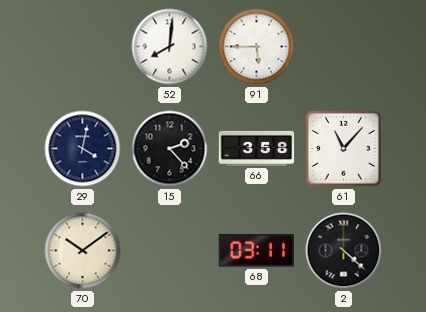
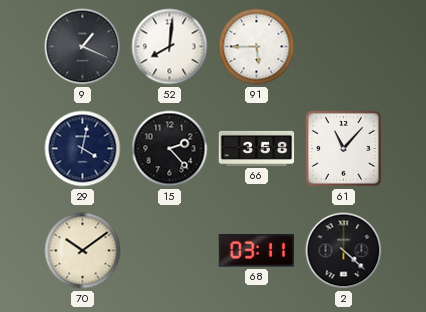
9: none -> 1:19
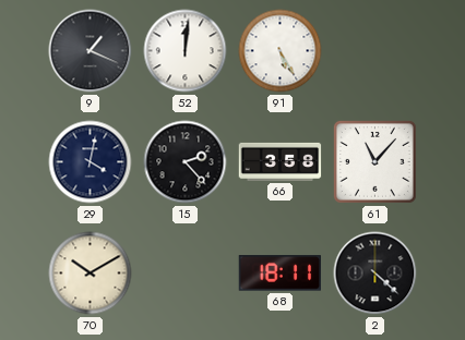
52: 8:01 -> 12:01
91: 5:45 -> 5:25
70: 10:09 -> 10:10
68: 03:11 -> 18:11
